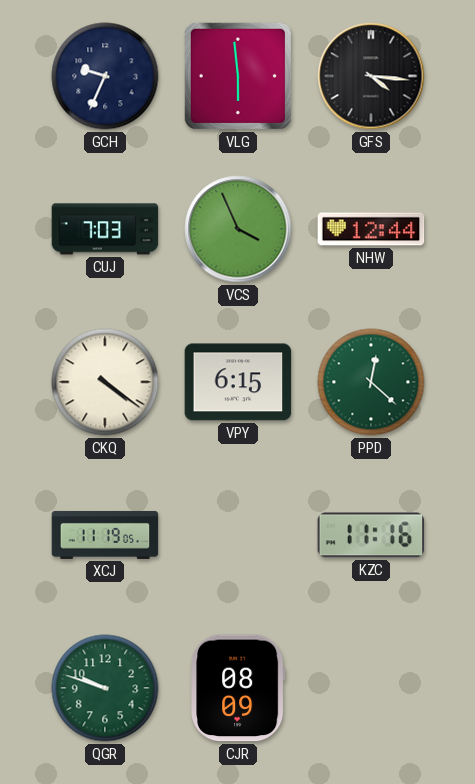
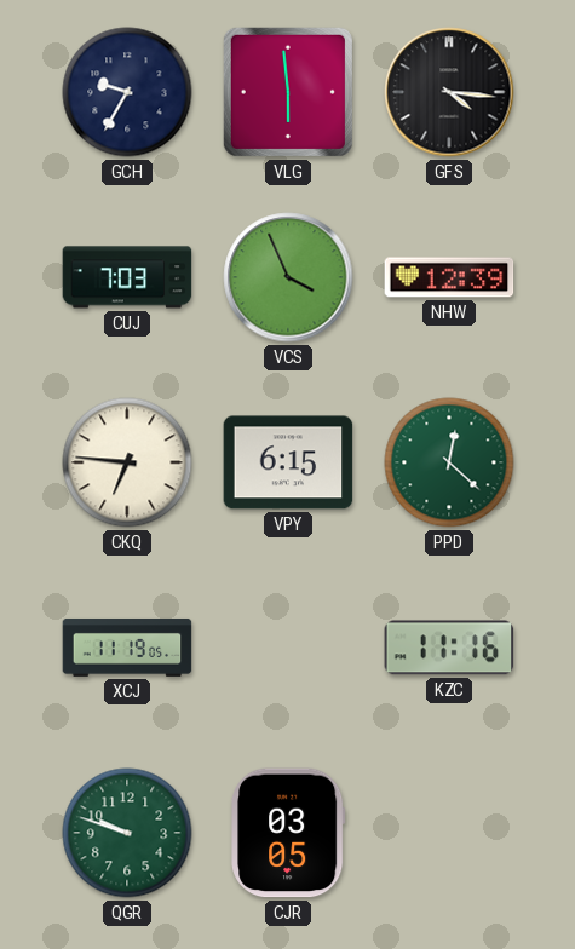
GCH: 9:34 -> 9:35
NHW: 12:44 -> 12:39
CKQ: 4:21 -> 6:46
CJR: 08:09 -> 03:05
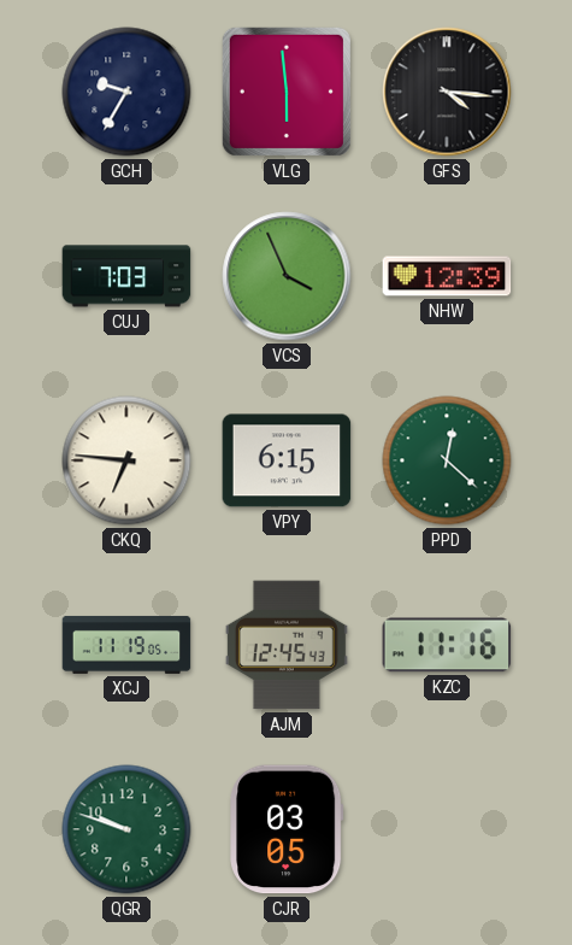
AJM: none -> 12:45
